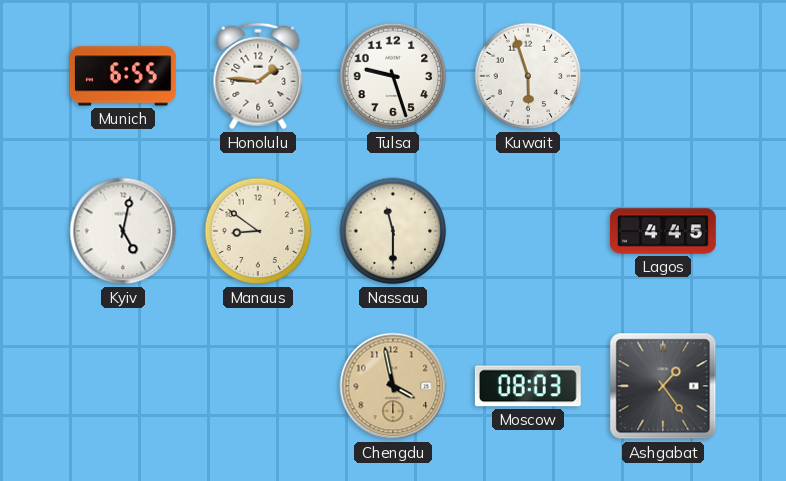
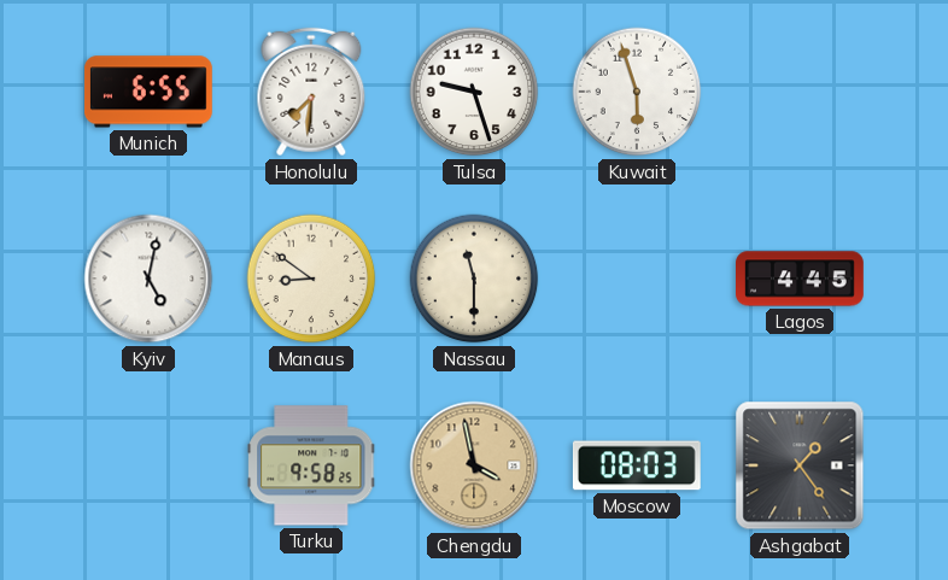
Honolulu: 1:46 -> 7:31
Turku: none -> 9:58
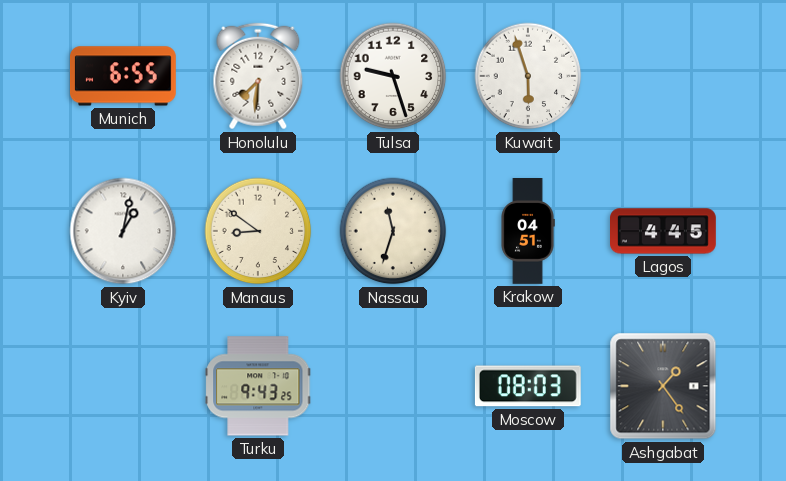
Kyiv: 5:02 -> 1:02
Nassau: 11:30 -> 11:33
Krakow: none -> 04:51
Turku: 9:58 -> 9:43
Chengdu: 3:58 -> none
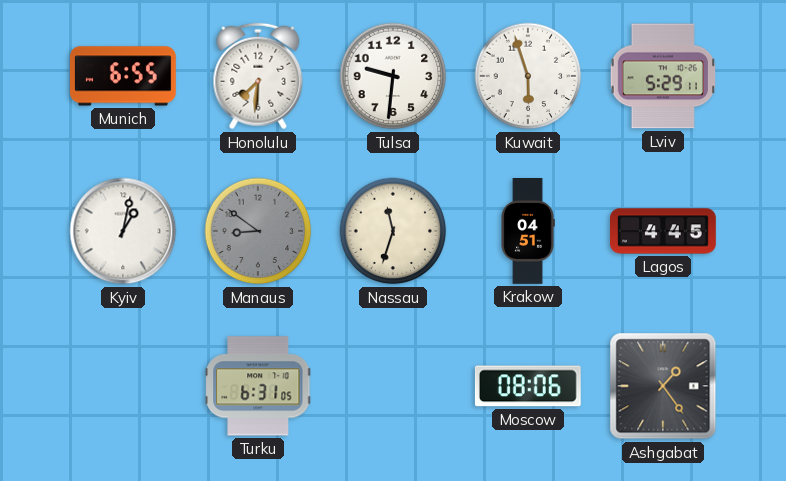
Tulsa: 9:27 -> 9:31
Lviv: none -> 5:29
Manaus dial: cream -> grey
Turku: 9:43 -> 6:31
Moscow: 08:03 -> 08:06
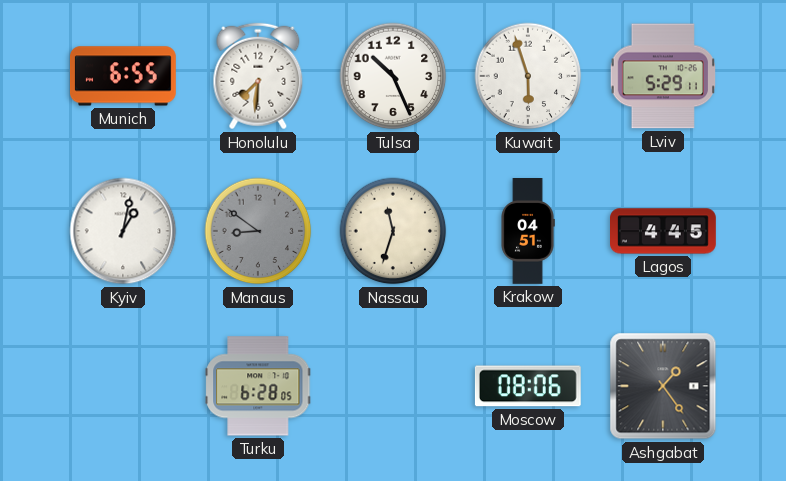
Tulsa: 9:31 -> 10:26
Turku: 6:31 -> 6:28
